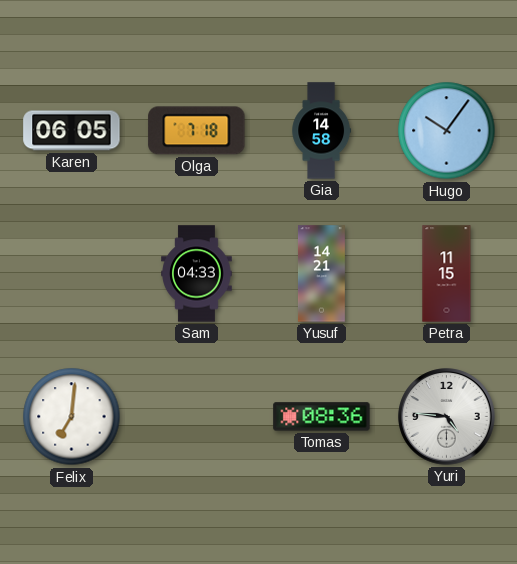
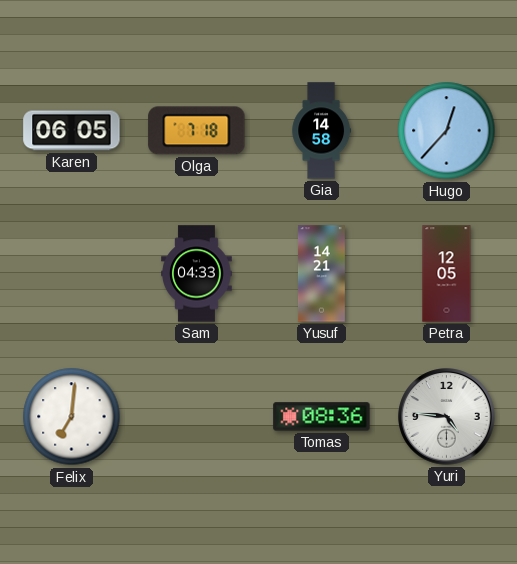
Hugo: 10:06 -> 12:37
Petra: 11:15 -> 12:05
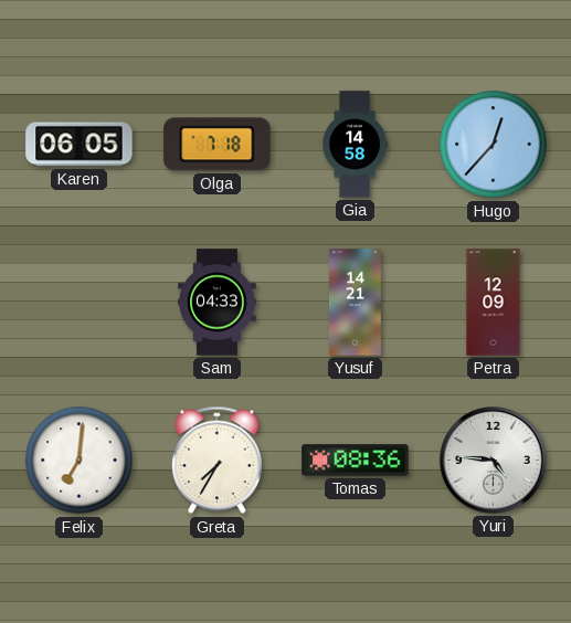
Petra: 12:05 -> 12:09
Greta: none -> 7:35
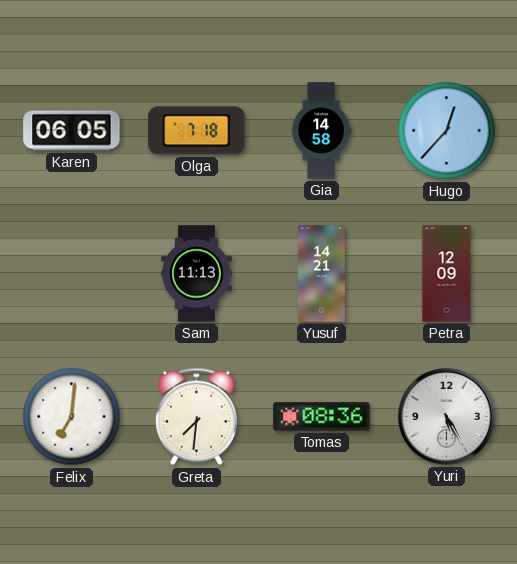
Sam: 04:33 -> 11:13
Greta: 7:35 -> 7:31
Yuri: 4:46 -> 5:25
